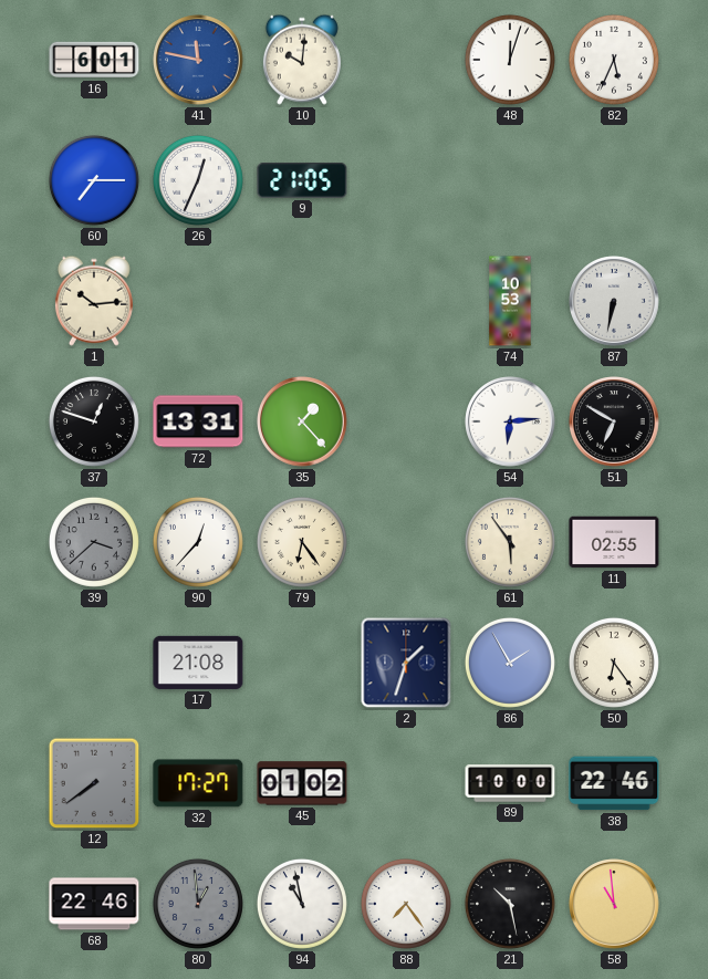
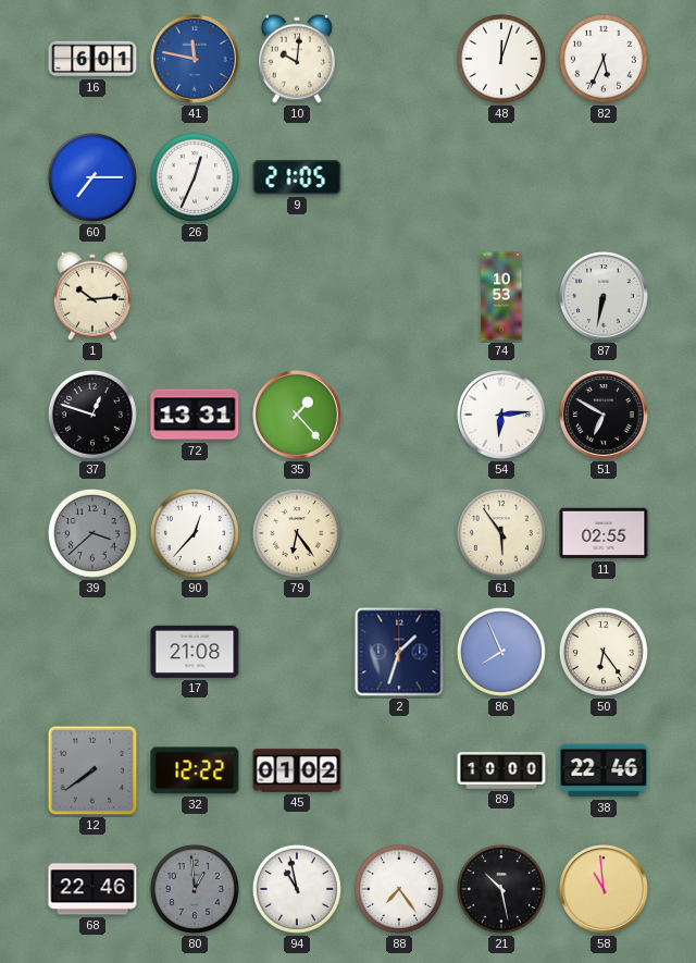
86: 1:55 -> 7:56
32: 17:27 -> 12:22
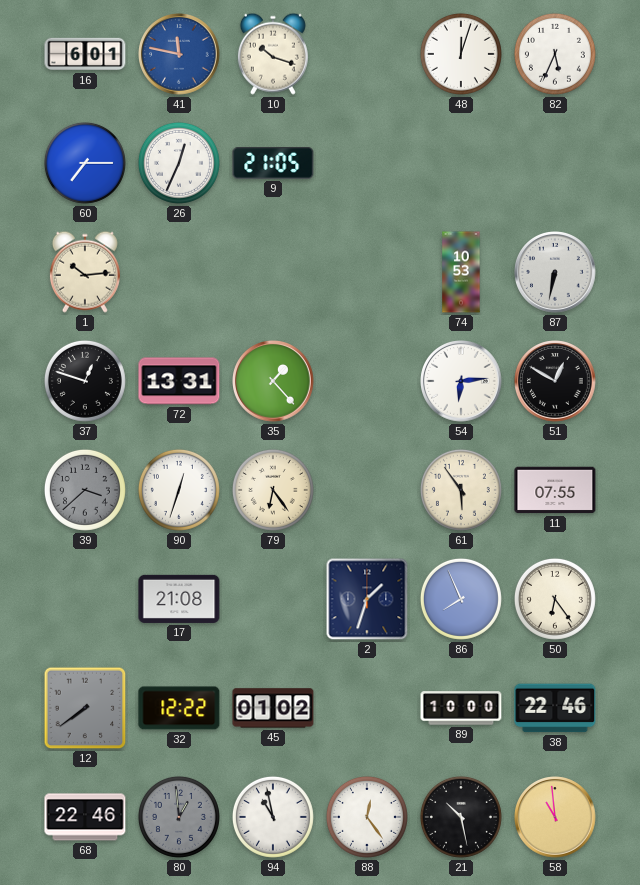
10: 10:01 -> 10:18
51: 6:50 -> 12:50
90: 12:37 -> 12:33
11: 02:55 -> 07:55
88: 7:24 -> 12:24
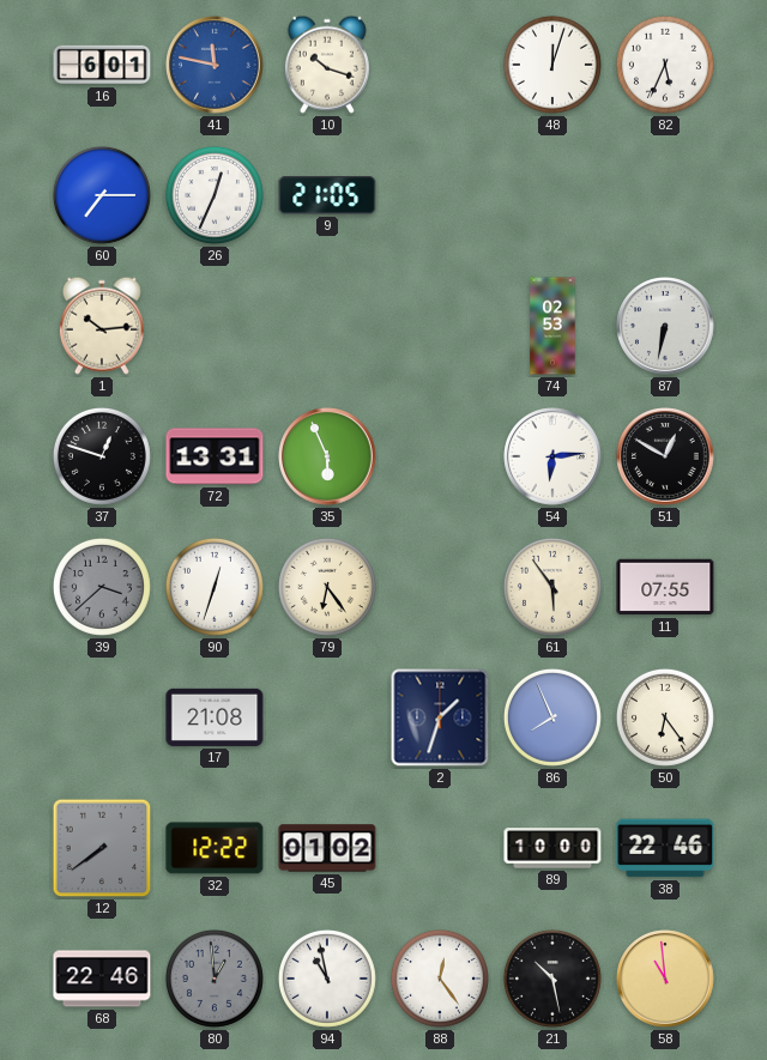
74: 10:53 -> 02:53
35: 1:23 -> 5:56
